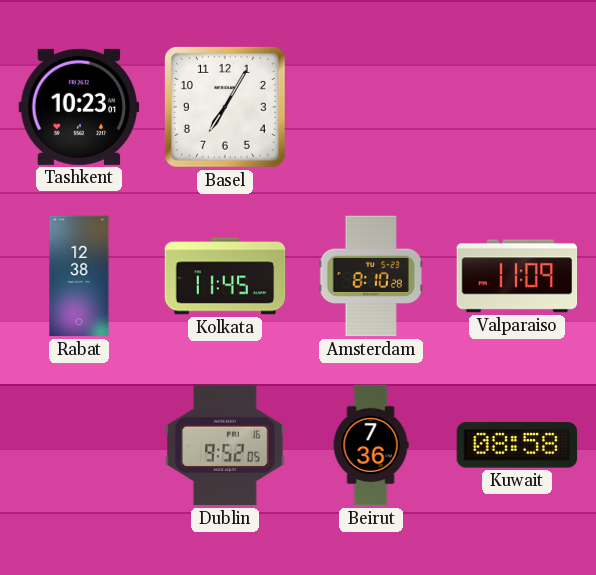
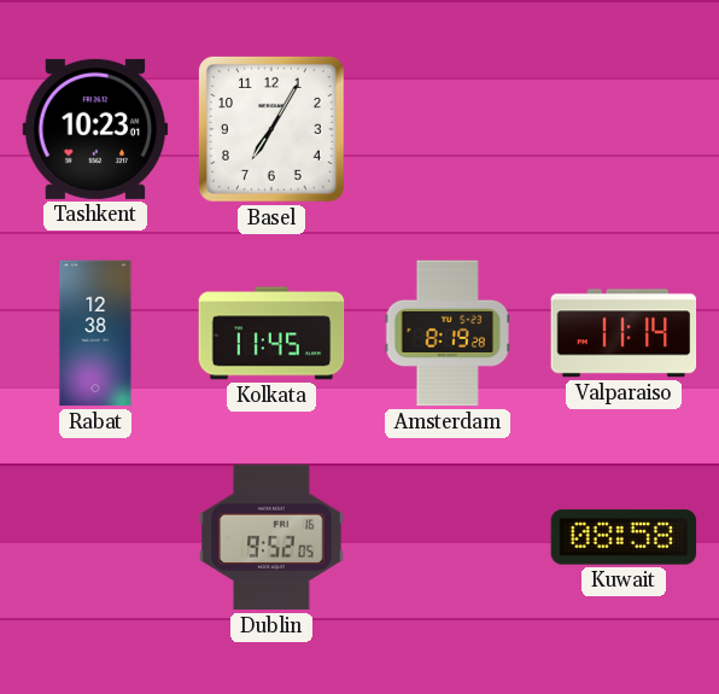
Amsterdam: 8:10 -> 8:19
Valparaiso: 11:09 -> 11:14
Beirut: 7:36 -> none
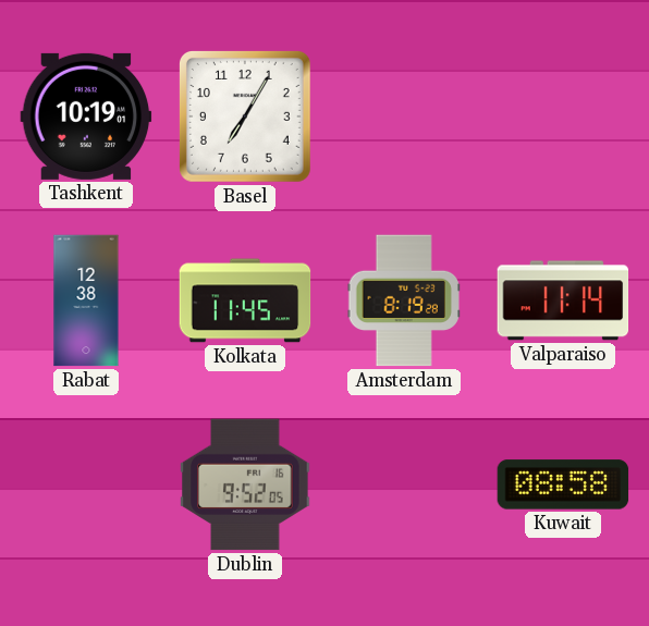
Tashkent: 10:23 -> 10:19
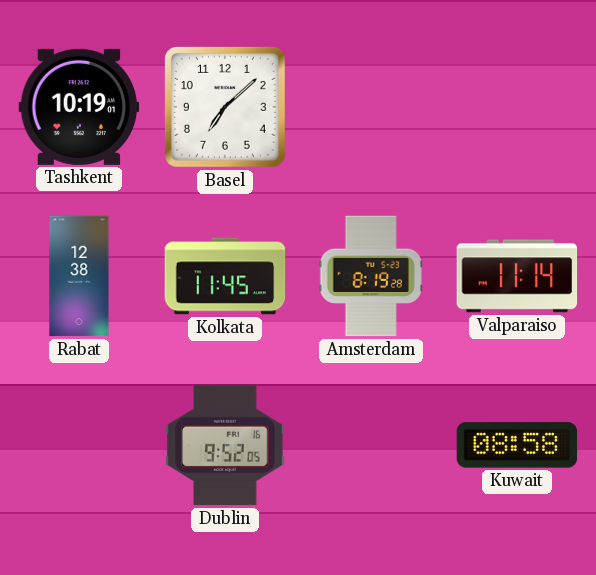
Basel: 7:05 -> 7:08
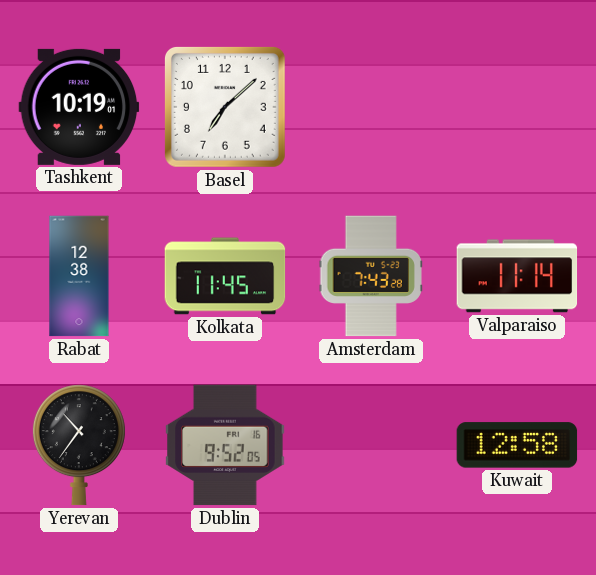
Amsterdam: 8:19 -> 7:43
Yerevan: none -> 10:36
Kuwait: 08:58 -> 12:58
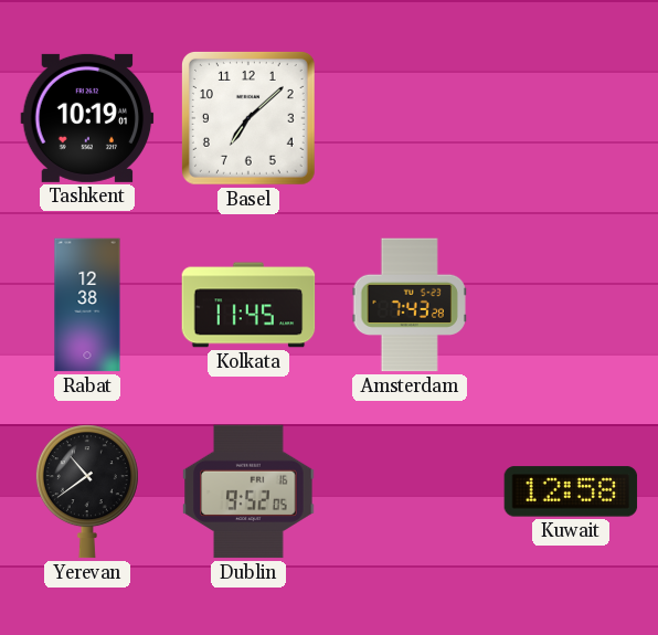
Valparaiso: 11:14 -> none
Yerevan: 10:36 -> 10:39
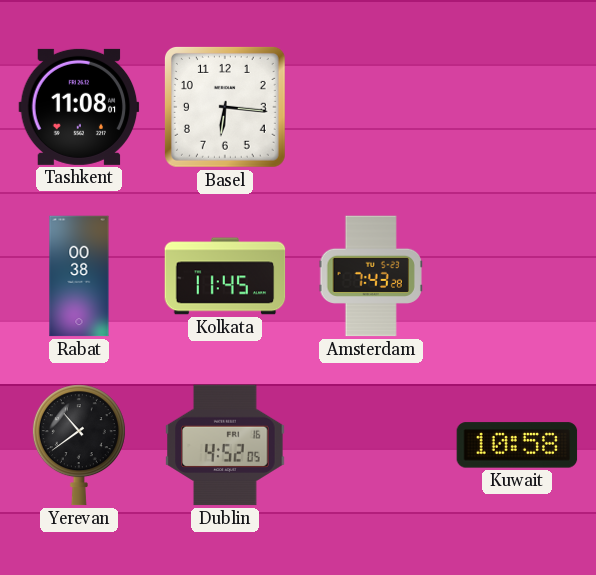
Tashkent: 10:19 -> 11:08
Basel: 7:08 -> 6:16
Rabat: 12:38 -> 00:38
Dublin: 9:52 -> 4:52
Kuwait: 12:58 -> 10:58
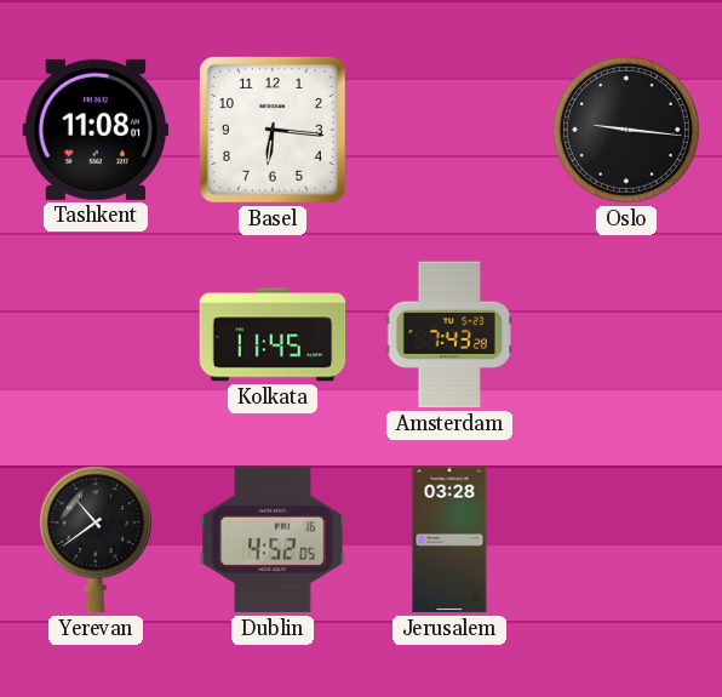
Oslo: none -> 9:16
Rabat: 00:38 -> none
Jerusalem: none -> 03:28
Kuwait: 10:58 -> none
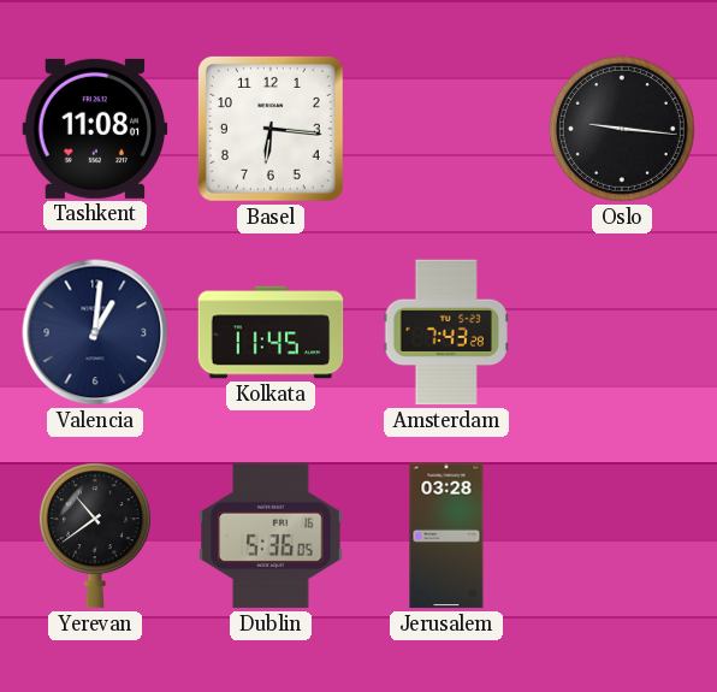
Valencia: none -> 1:01
Dublin: 4:52 -> 5:36
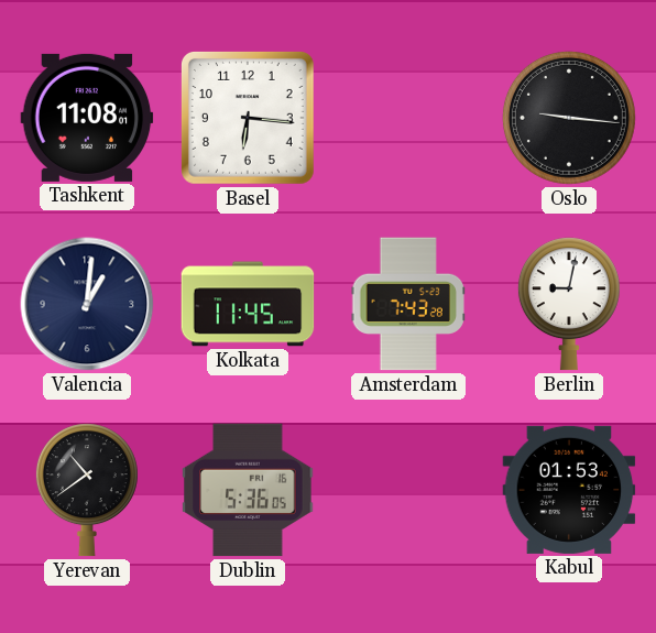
Berlin: none -> 9:02
Jerusalem: 03:28 -> none
Kabul: none -> 01:53
